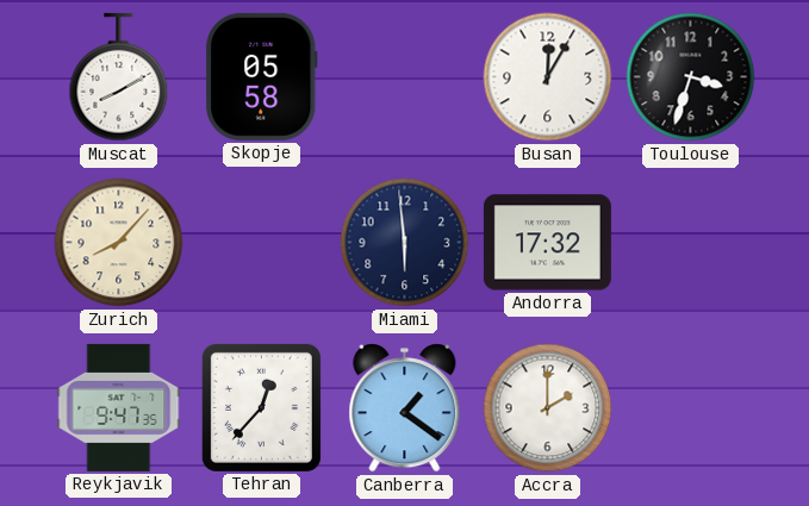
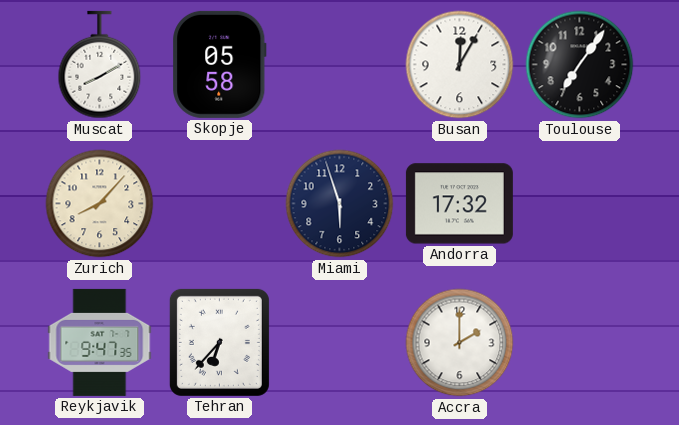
Toulouse: 3:33 -> 7:06
Miami: 5:59 -> 5:57
Tehran: 12:37 -> 6:37
Canberra: 1:21 -> none
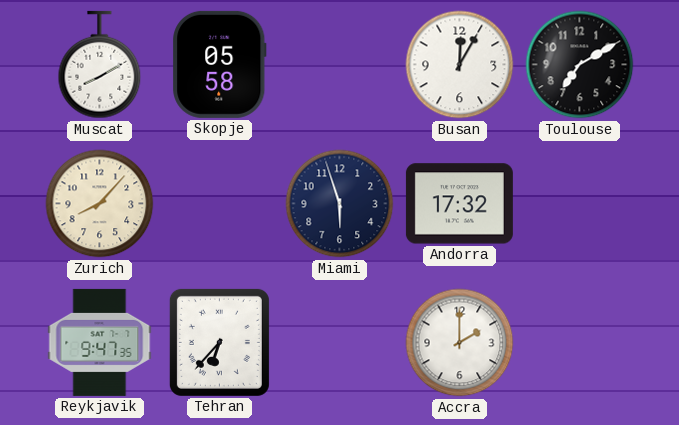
Toulouse: 7:06 -> 7:10
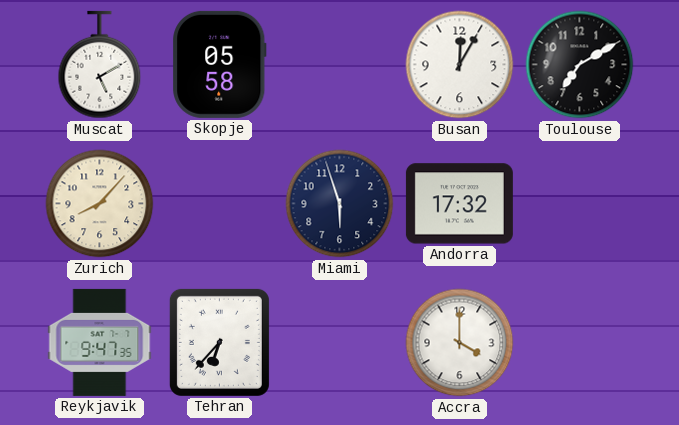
Muscat: 8:10 -> 5:10
Accra: 2:00 -> 4:00
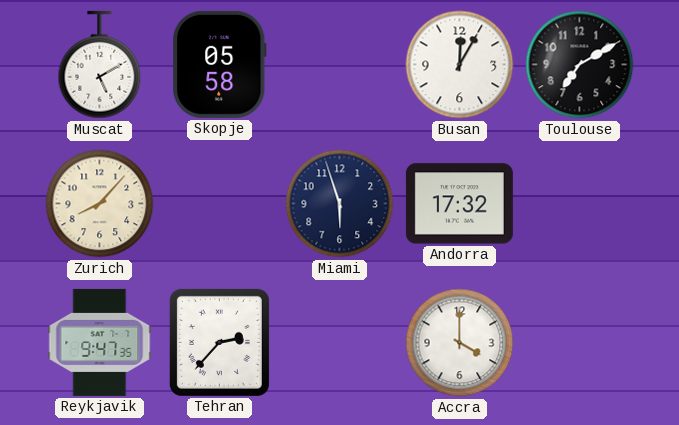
Tehran: 6:37 -> 2:37
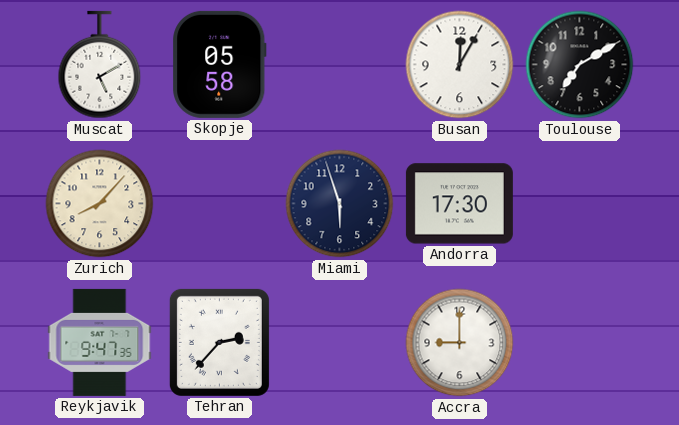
Andorra: 17:32 -> 17:30
Accra: 4:00 -> 9:00
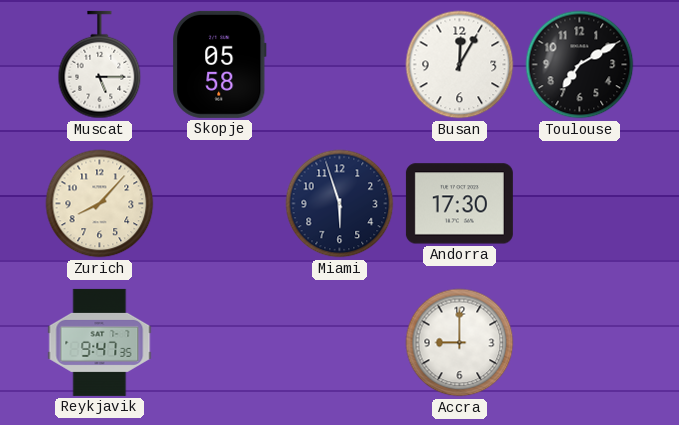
Muscat: 5:10 -> 5:15
Tehran: 2:37 -> none
